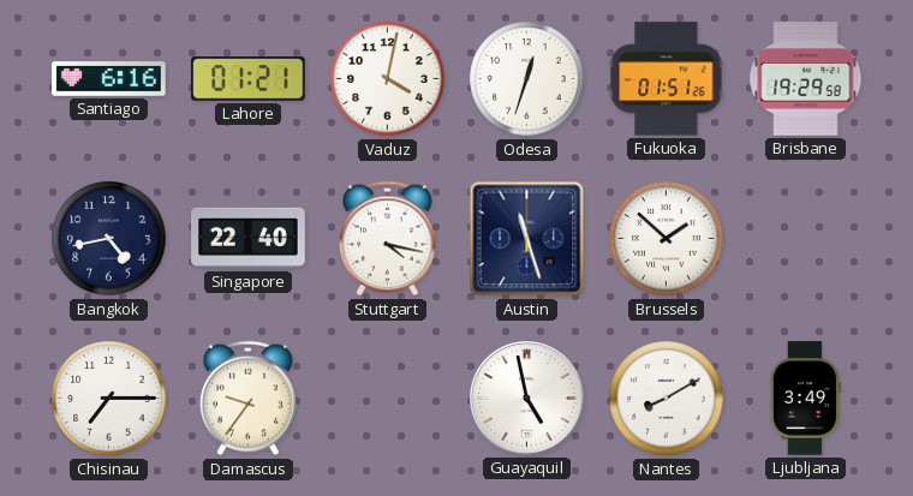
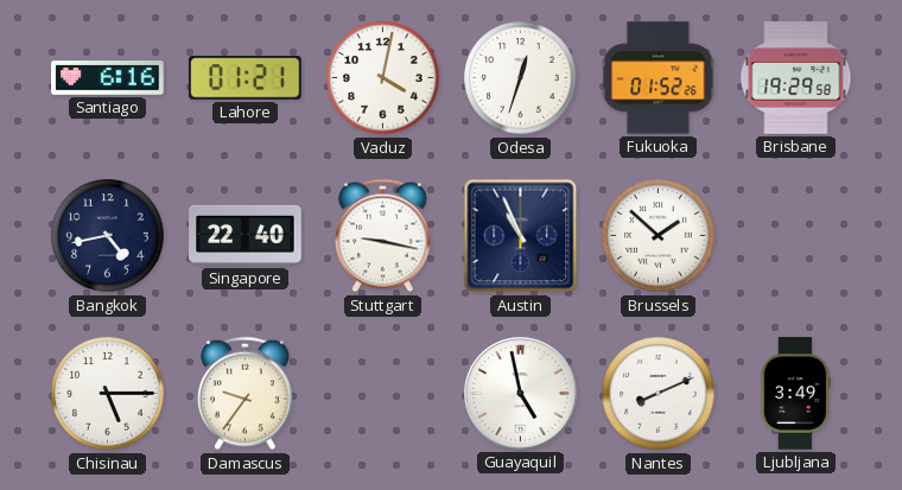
Fukuoka: 01:51 -> 01:52
Stuttgart: 4:17 -> 9:17
Austin: 11:27 -> 10:56
Chisinau: 7:15 -> 5:15
Nantes: 8:10 -> 8:11
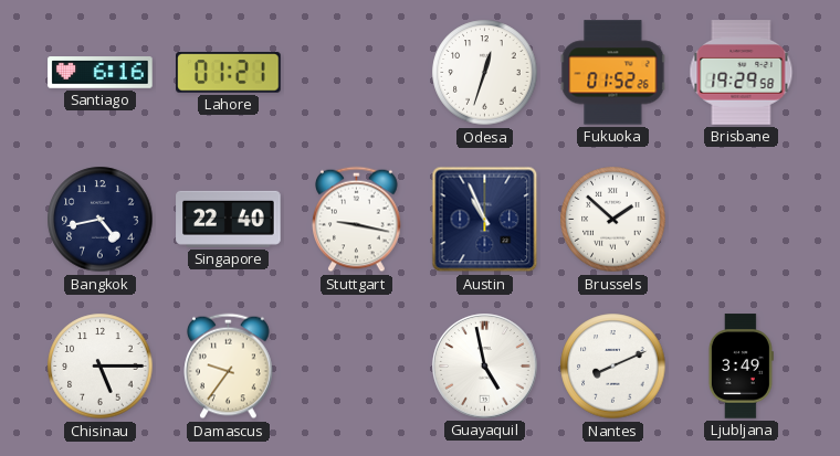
Vaduz: 4:02 -> none
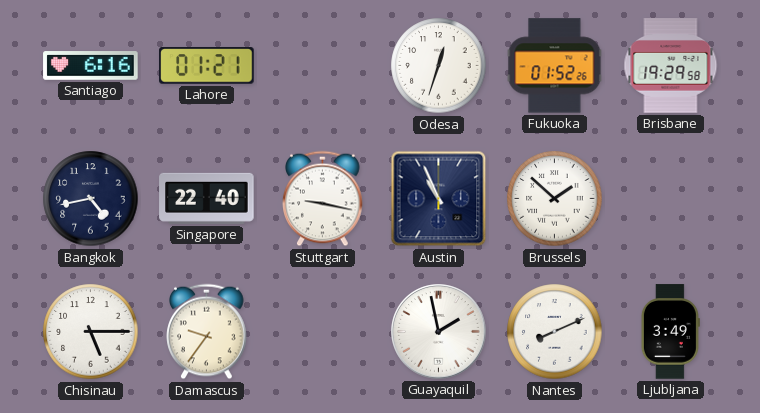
Guayaquil: 4:58 -> 1:58
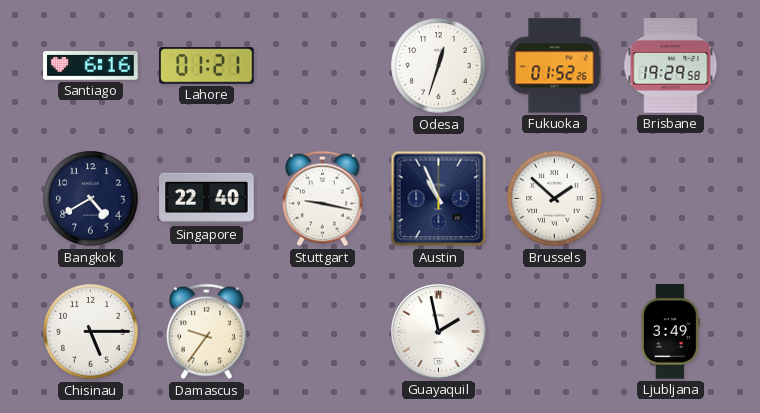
Bangkok: 4:43 -> 4:40
Nantes: 8:11 -> none
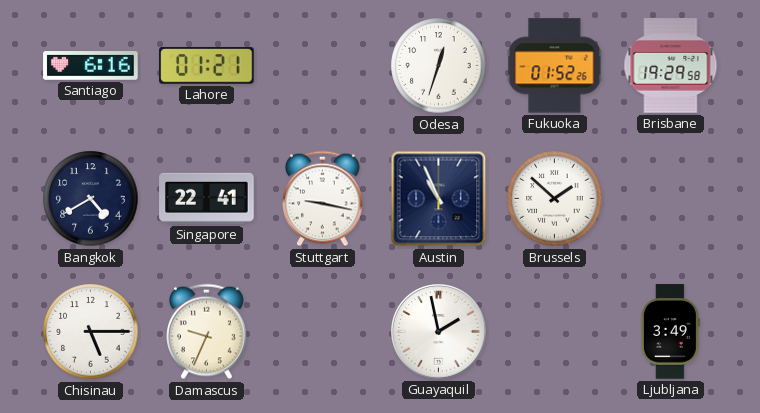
Singapore: 22:40 -> 22:41
Damascus: 9:36 -> 9:34
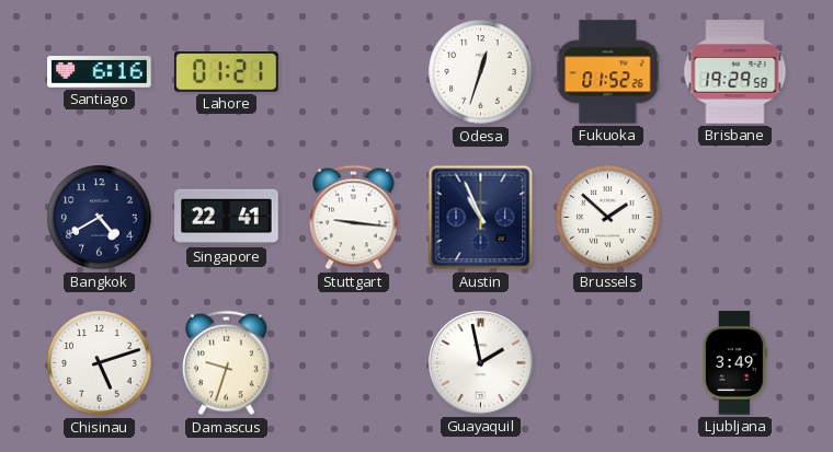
Stuttgart: 9:17 -> 9:16
Chisinau: 5:15 -> 5:12
Damascus: 9:34 -> 9:33
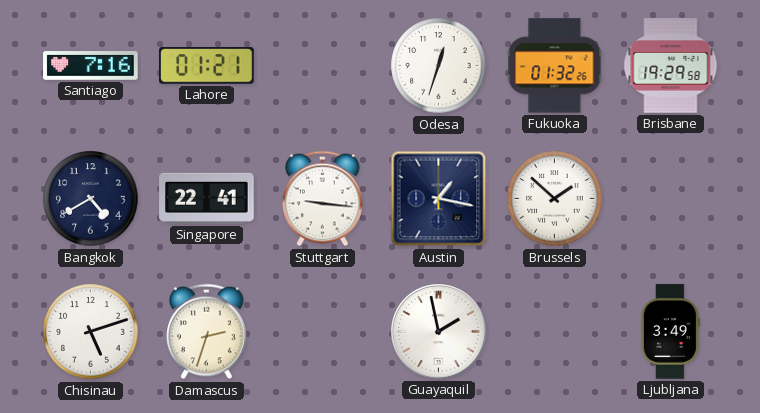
Santiago: 6:16 -> 7:16
Fukuoka: 01:52 -> 01:32
Austin: 10:56 -> 1:17
Damascus: 9:33 -> 2:33
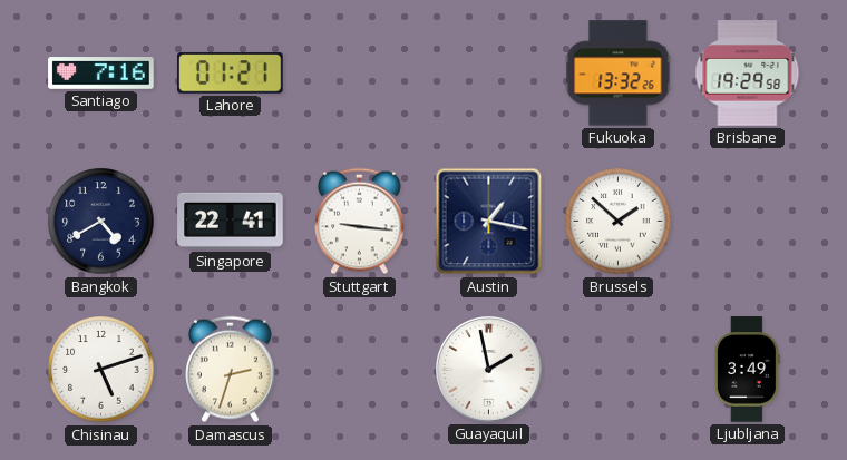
Odesa: 12:33 -> none
Fukuoka: 01:32 -> 13:32
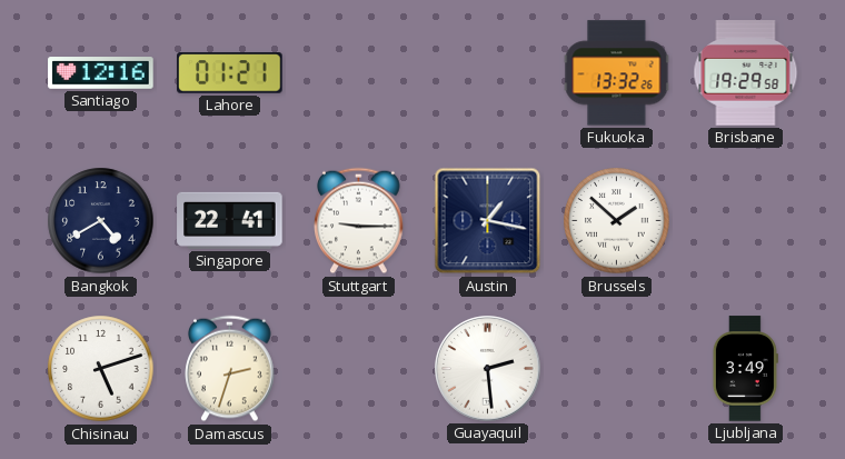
Santiago: 7:16 -> 12:16
Stuttgart: 9:16 -> 9:15
Guayaquil: 1:58 -> 2:29
